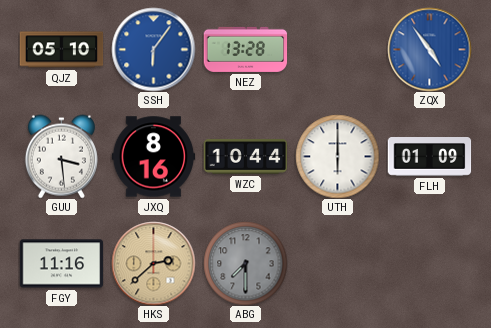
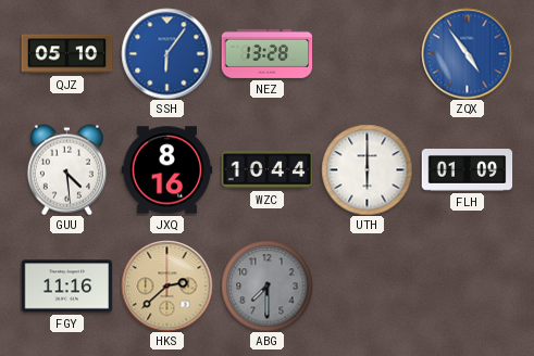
GUU: 3:29 -> 4:29
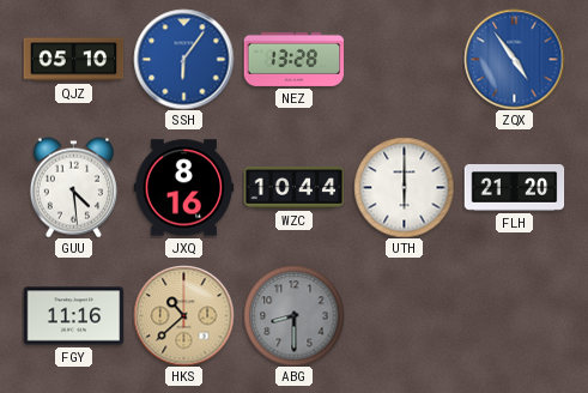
FLH: 01:09 -> 21:20
HKS: 2:38 -> 10:38
ABG: 7:30 -> 8:30
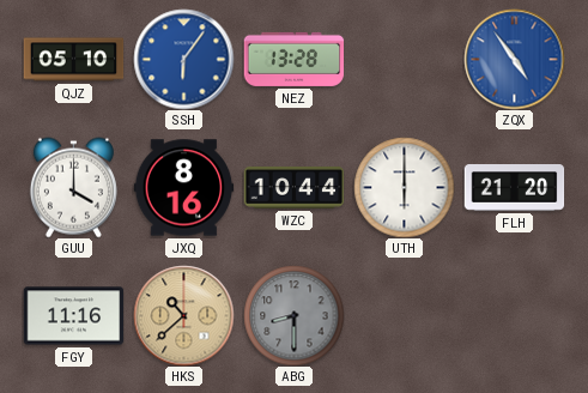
GUU: 4:29 -> 4:00
